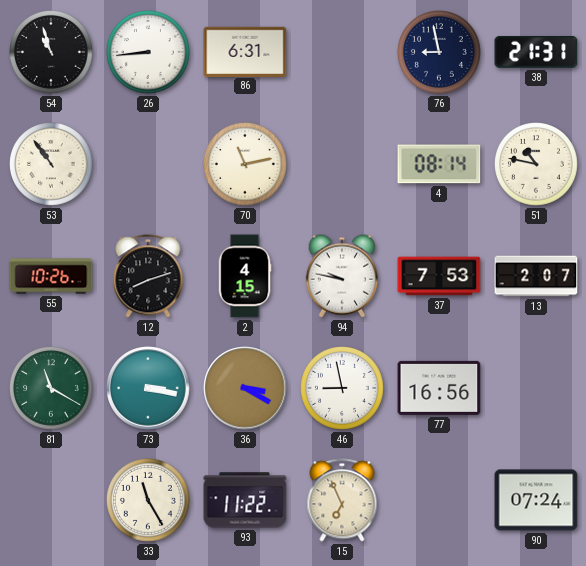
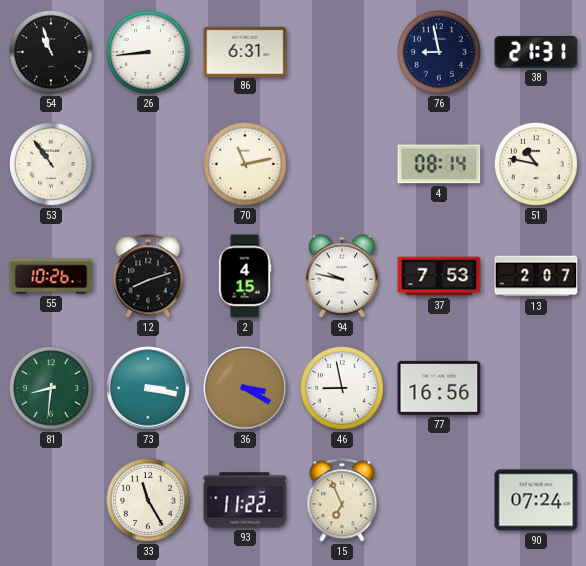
81: 11:20 -> 8:31
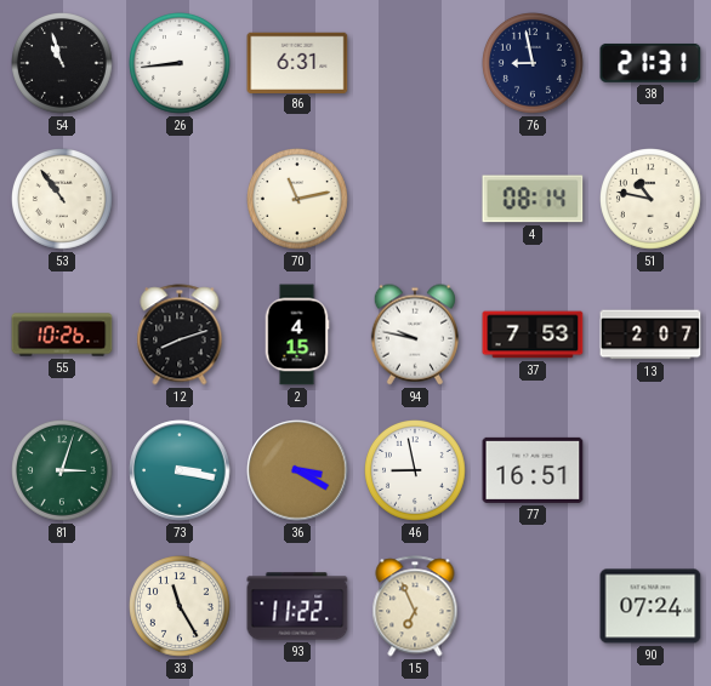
81: 8:31 -> 3:03
77: 16:56 -> 16:51
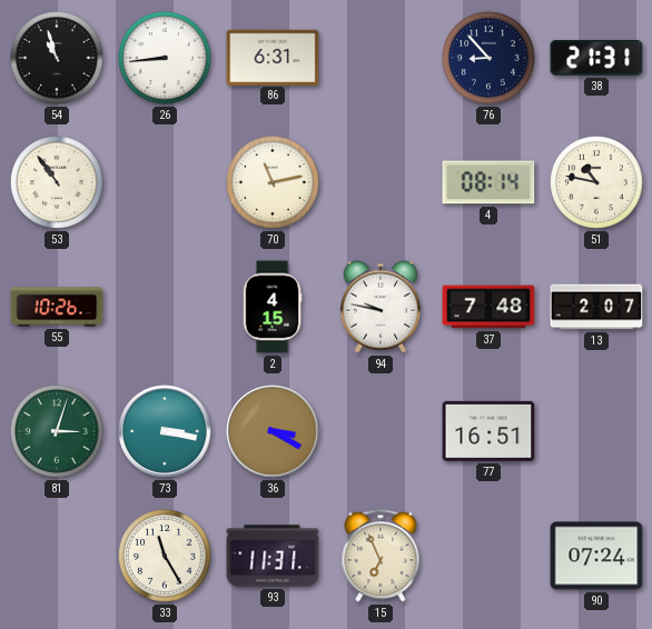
76: 8:58 -> 8:53
12: 8:12 -> none
37: 7:53 -> 7:48
46: 8:58 -> none
93: 11:22 -> 11:31
